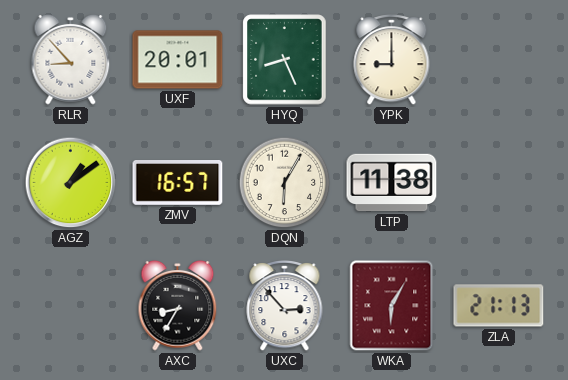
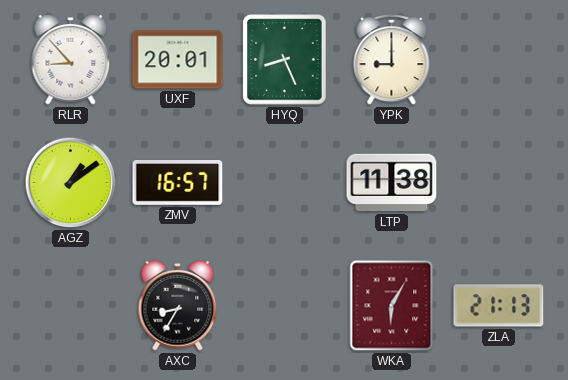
DQN: 6:05 -> none
UXC: 2:53 -> none
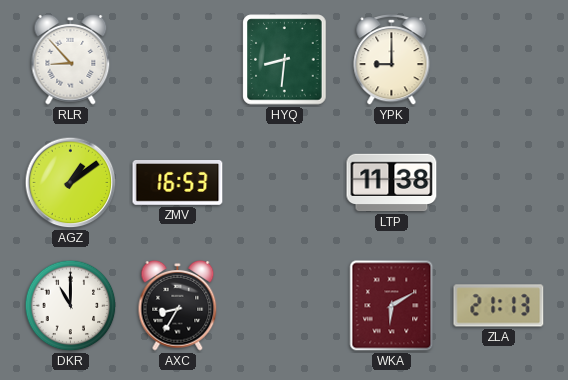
UXF: 20:01 -> none
HYQ: 8:26 -> 8:31
ZMV: 16:57 -> 16:53
DKR: none -> 11:00
WKA: 6:05 -> 6:10
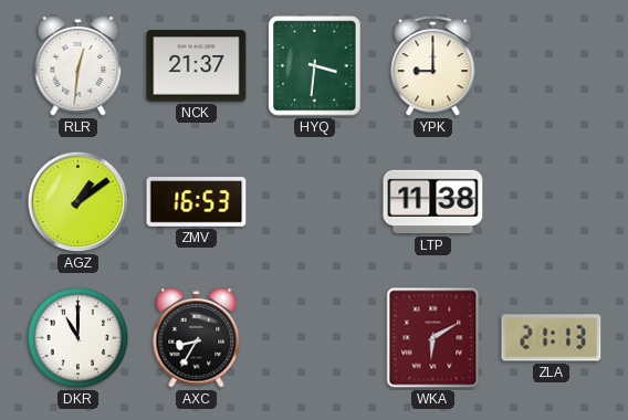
RLR: 8:53 -> 12:31
NCK: none -> 21:37
HYQ: 8:31 -> 3:31
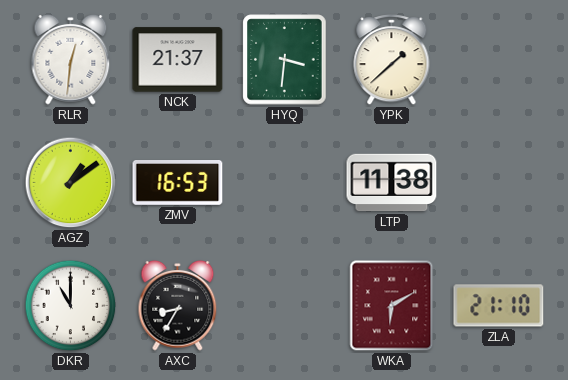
YPK: 9:00 -> 1:38
ZLA: 21:13 -> 21:10
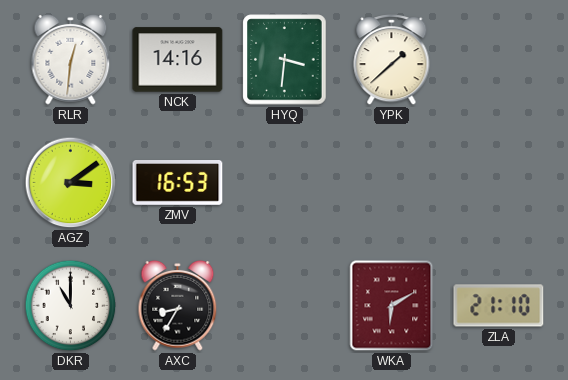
NCK: 21:37 -> 14:16
AGZ: 1:09 -> 3:09
LTP: 11:38 -> none
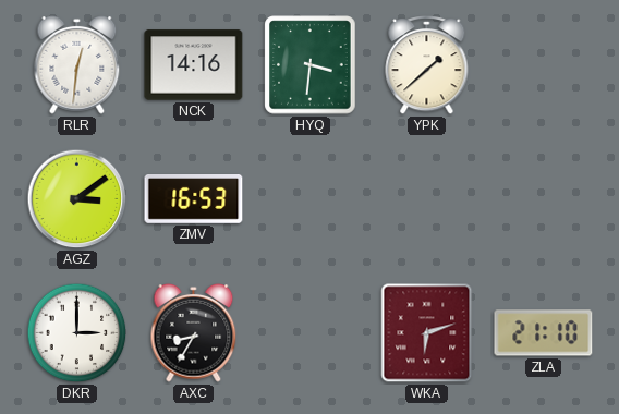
DKR: 11:00 -> 3:00
WKA: 6:10 -> 6:12
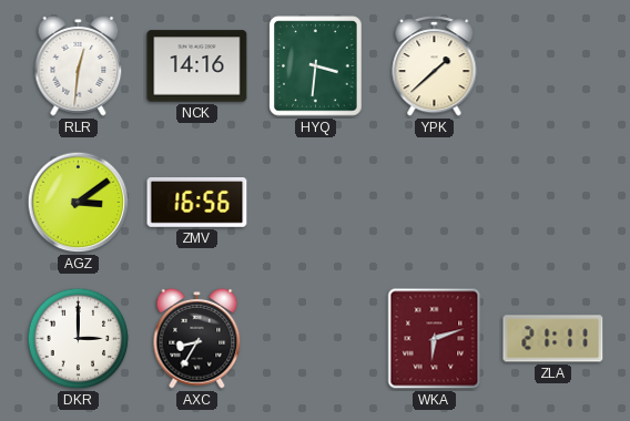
ZMV: 16:53 -> 16:56
ZLA: 21:10 -> 21:11
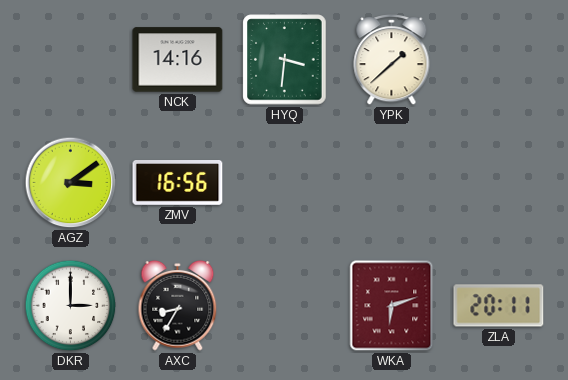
RLR: 12:31 -> none
ZLA: 21:11 -> 20:11
